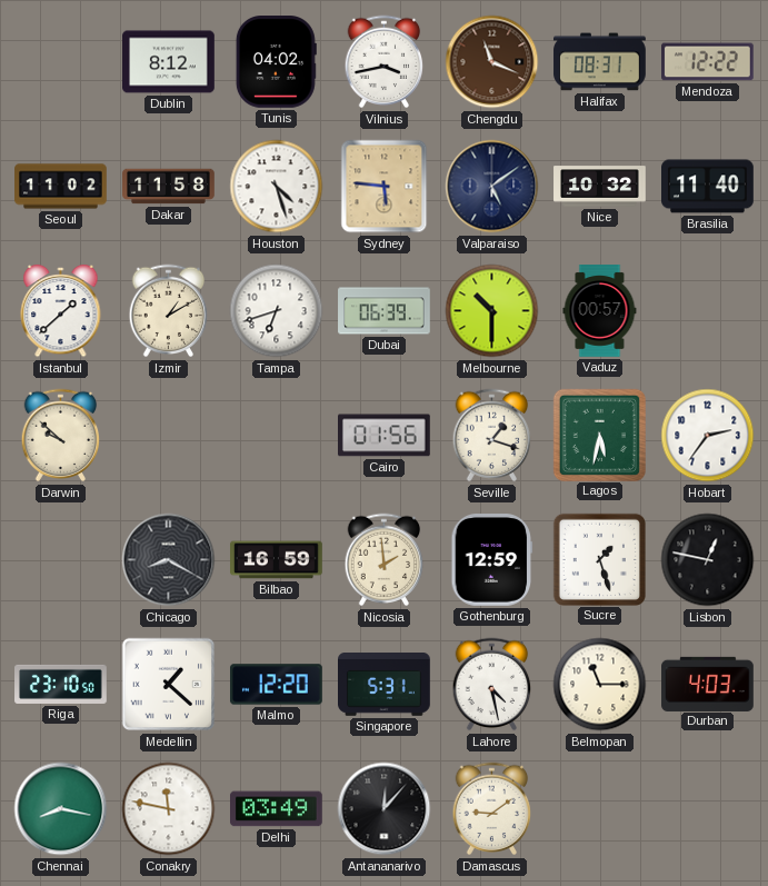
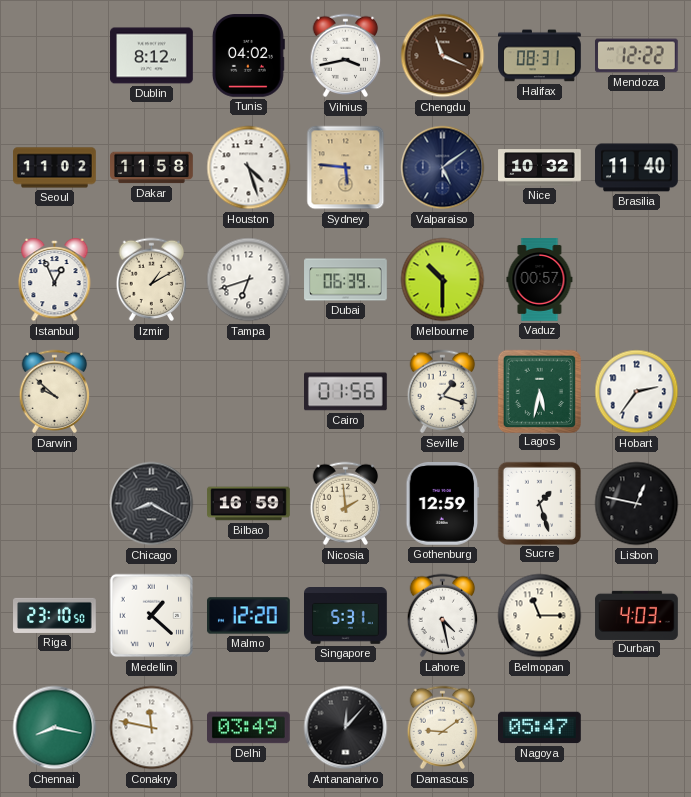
Istanbul: 1:38 -> 12:56
Nagoya: none -> 05:47
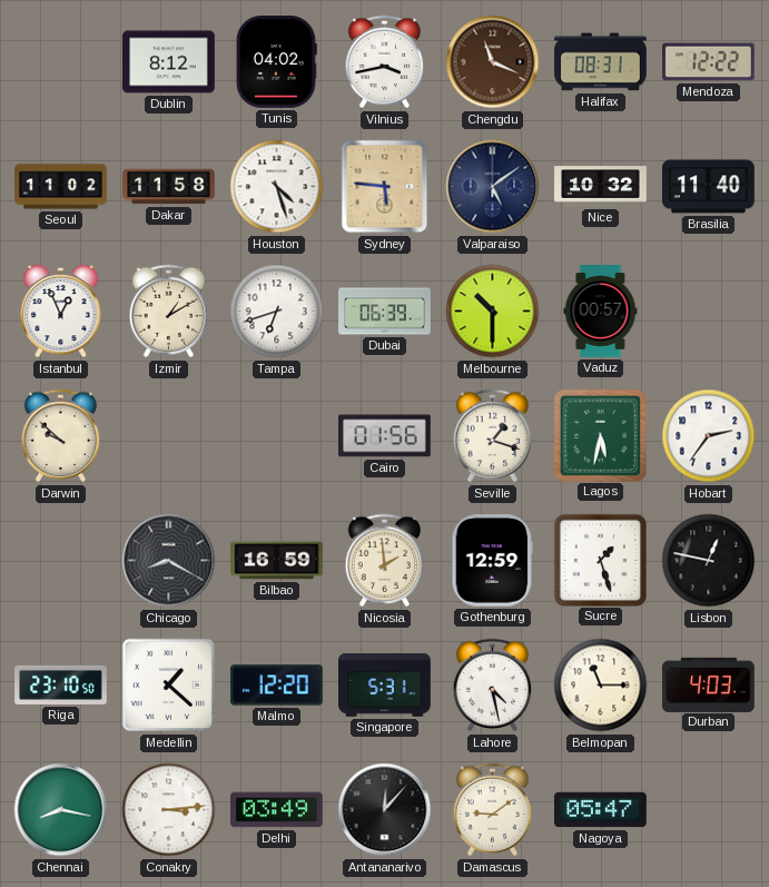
Conakry: 11:47 -> 3:14
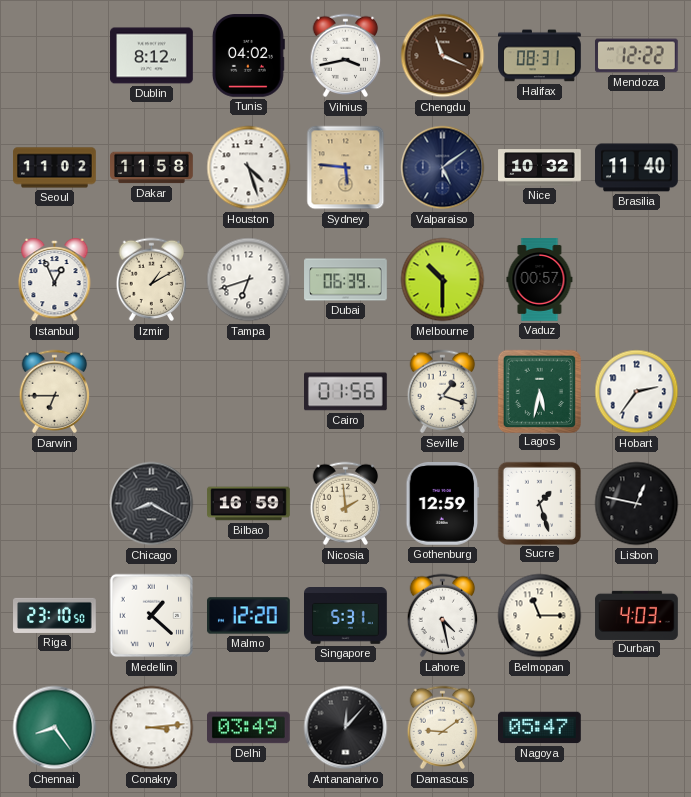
Darwin: 9:52 -> 6:45
Chennai: 8:17 -> 8:24
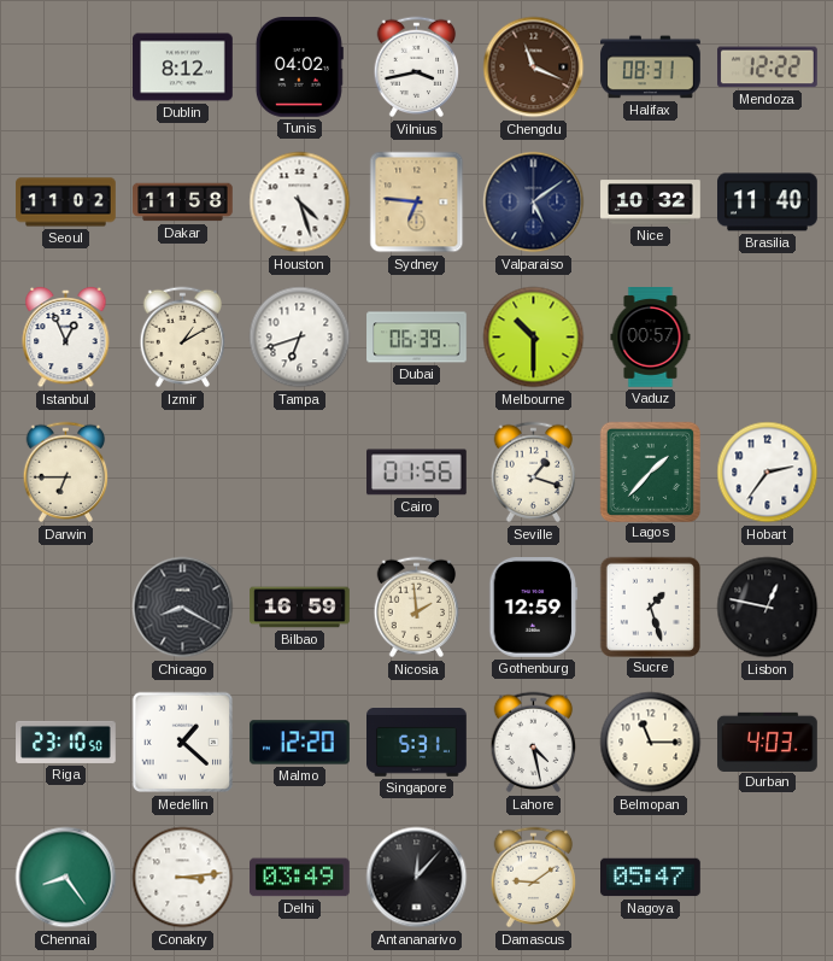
Sydney: 5:46 -> 6:46
Lagos: 5:32 -> 1:37
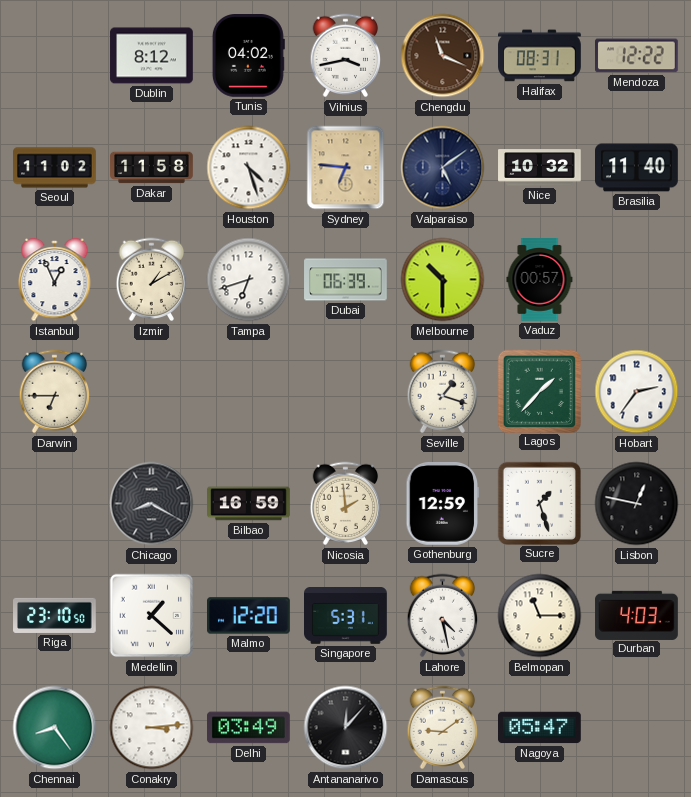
Cairo: 01:56 -> none
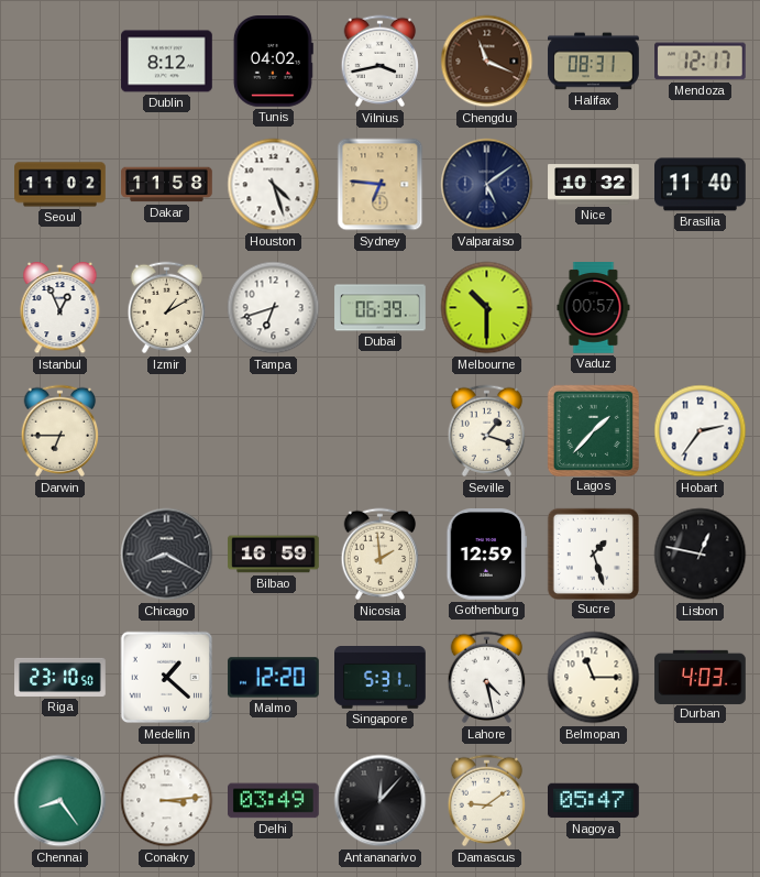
Mendoza: 12:22 -> 12:17
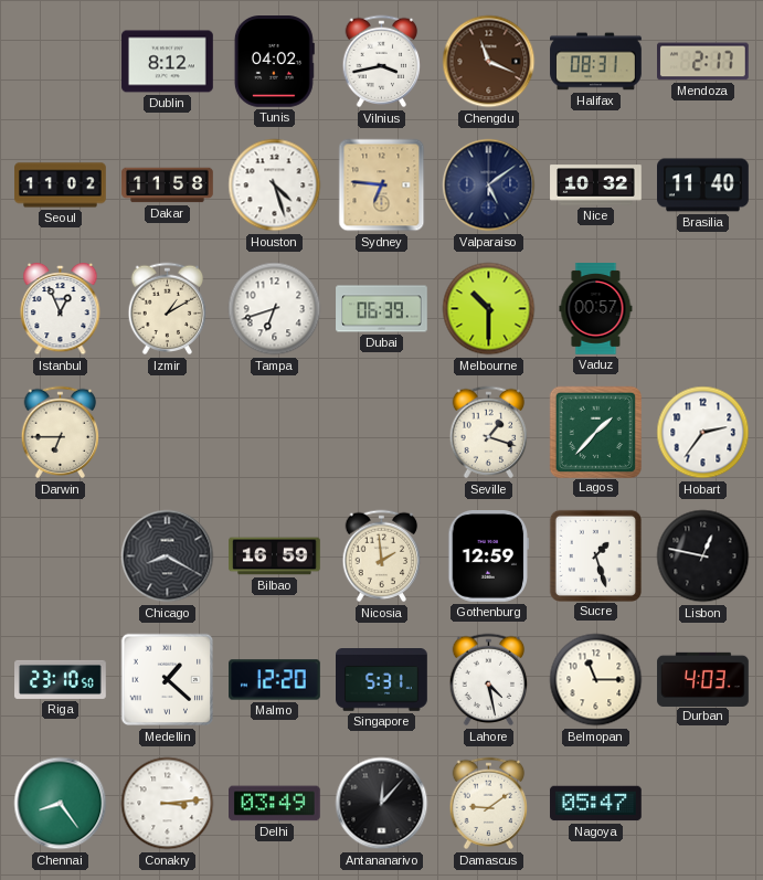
Mendoza: 12:17 -> 2:17
